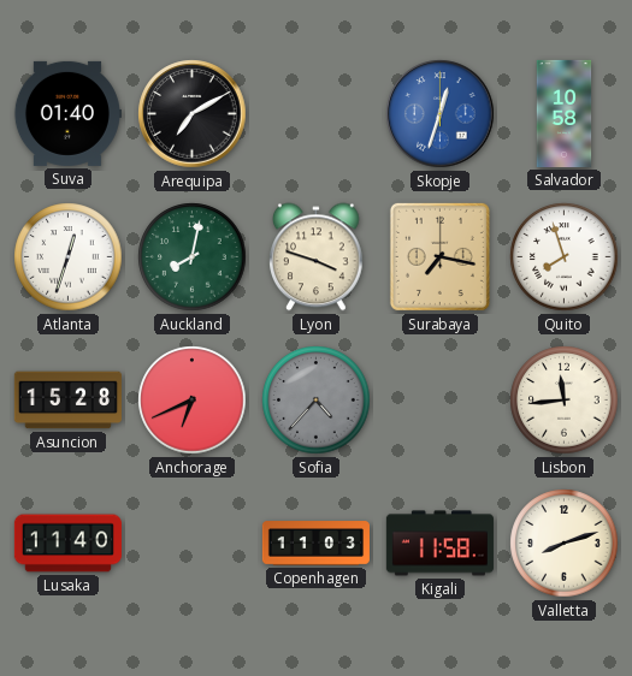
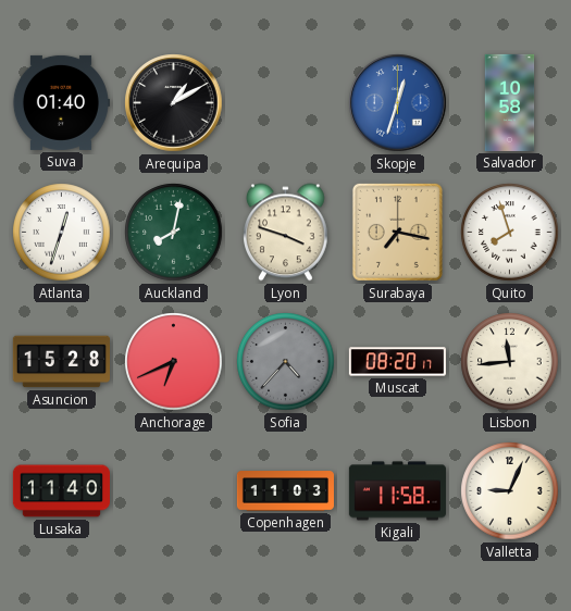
Arequipa: 7:10 -> 1:10
Muscat: none -> 08:20
Valletta: 8:12 -> 9:04
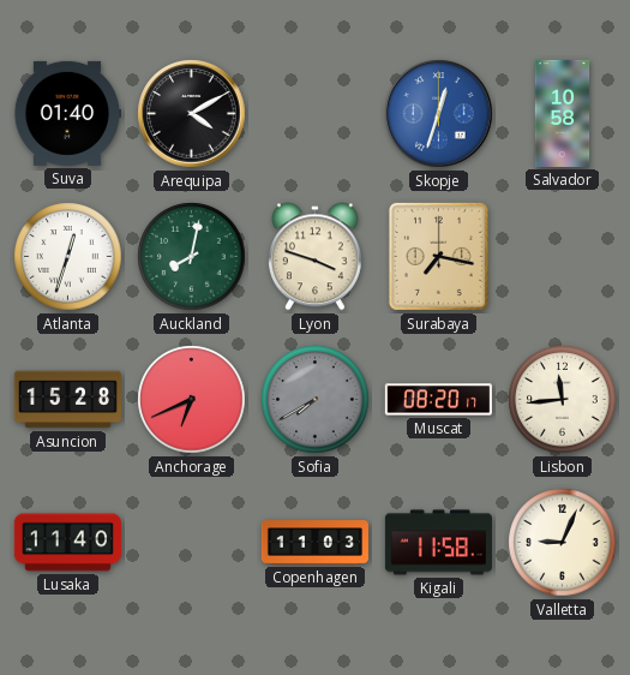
Arequipa: 1:10 -> 4:10
Quito: 7:57 -> none
Sofia: 4:37 -> 7:40
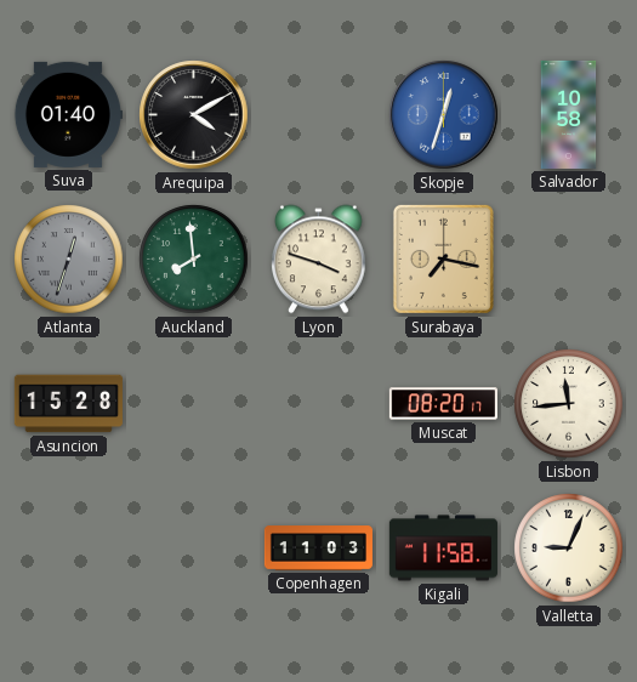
Atlanta dial: white -> grey
Auckland: 8:02 -> 7:59
Anchorage: 6:41 -> none
Sofia: 7:40 -> none
Lusaka: 11:40 -> none
